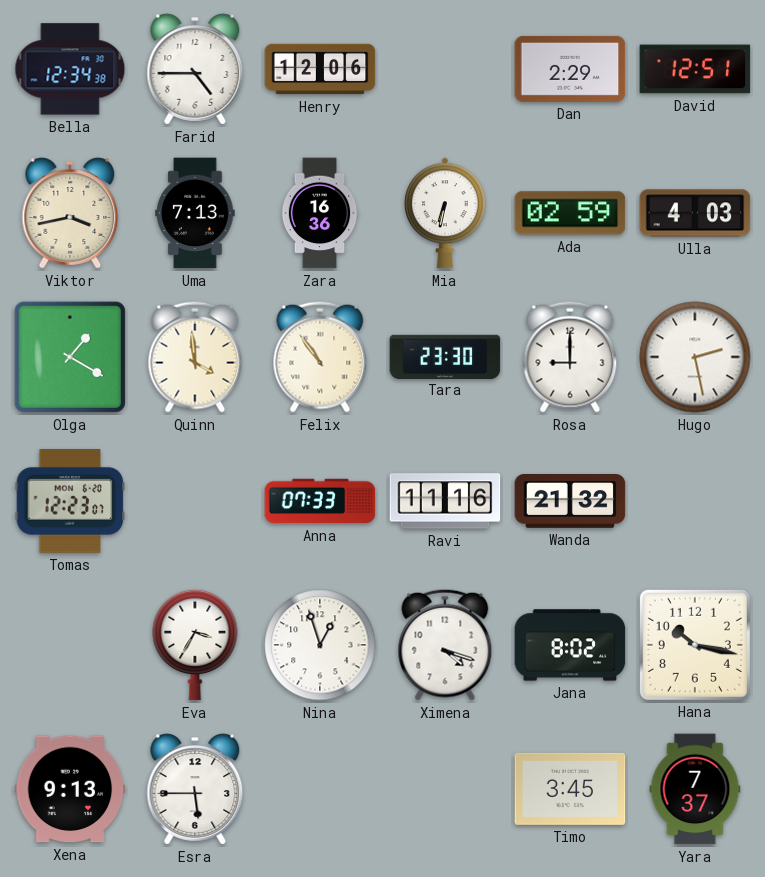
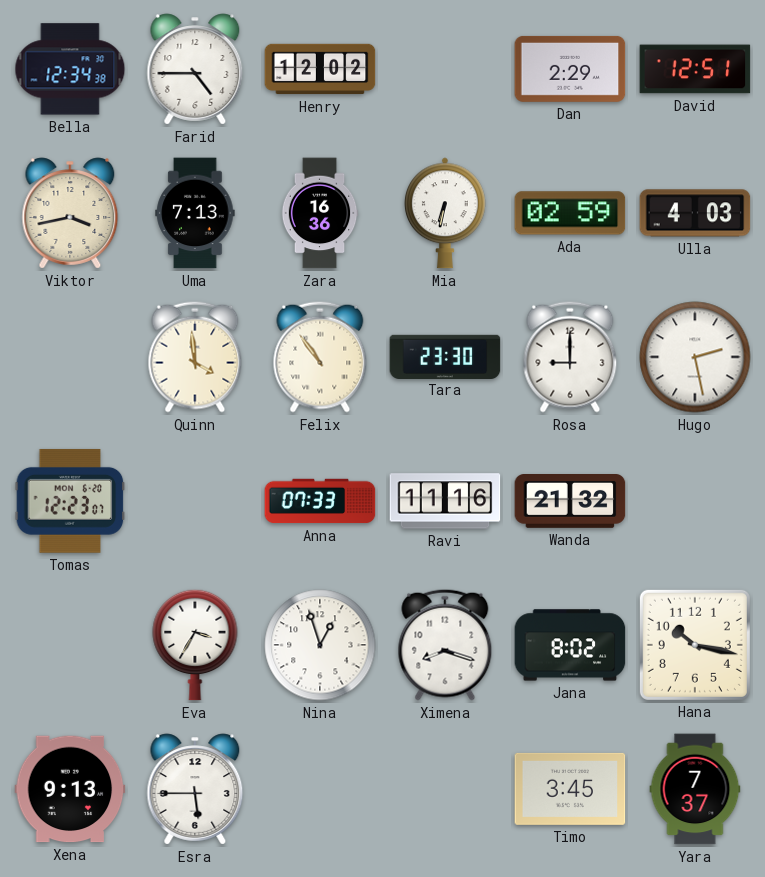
Henry: 12:06 -> 12:02
Olga: 1:20 -> none
Ximena: 4:18 -> 8:18
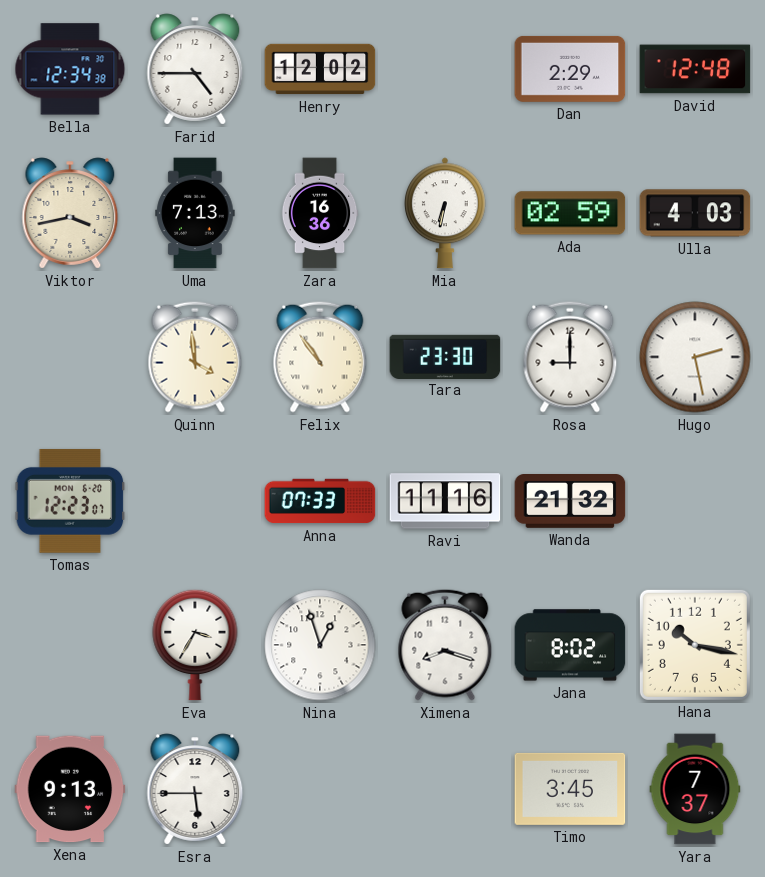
David: 12:51 -> 12:48
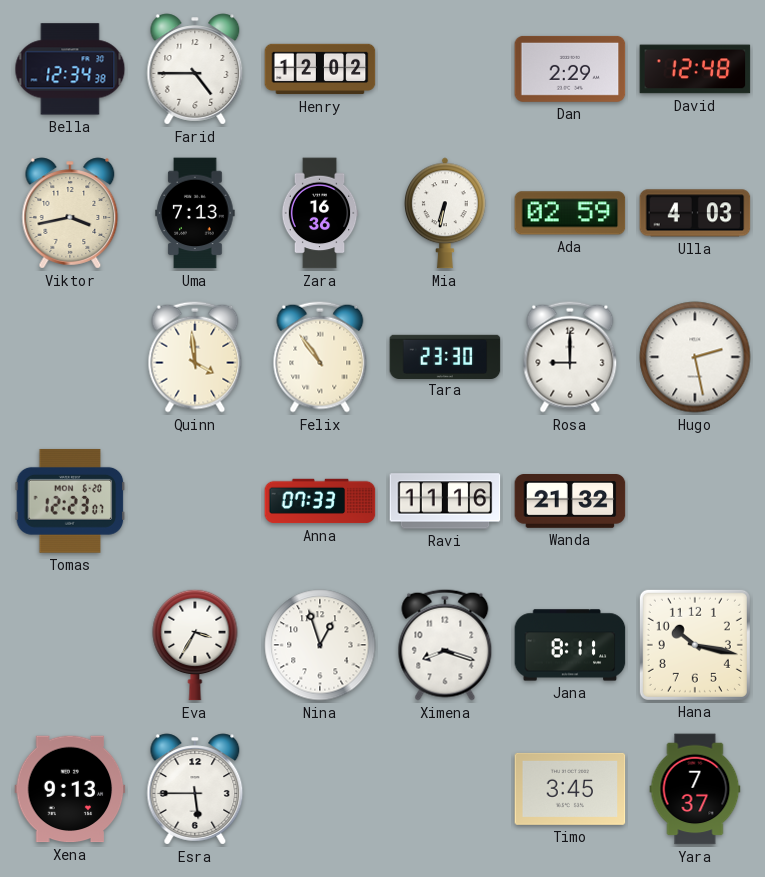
Jana: 8:02 -> 8:11
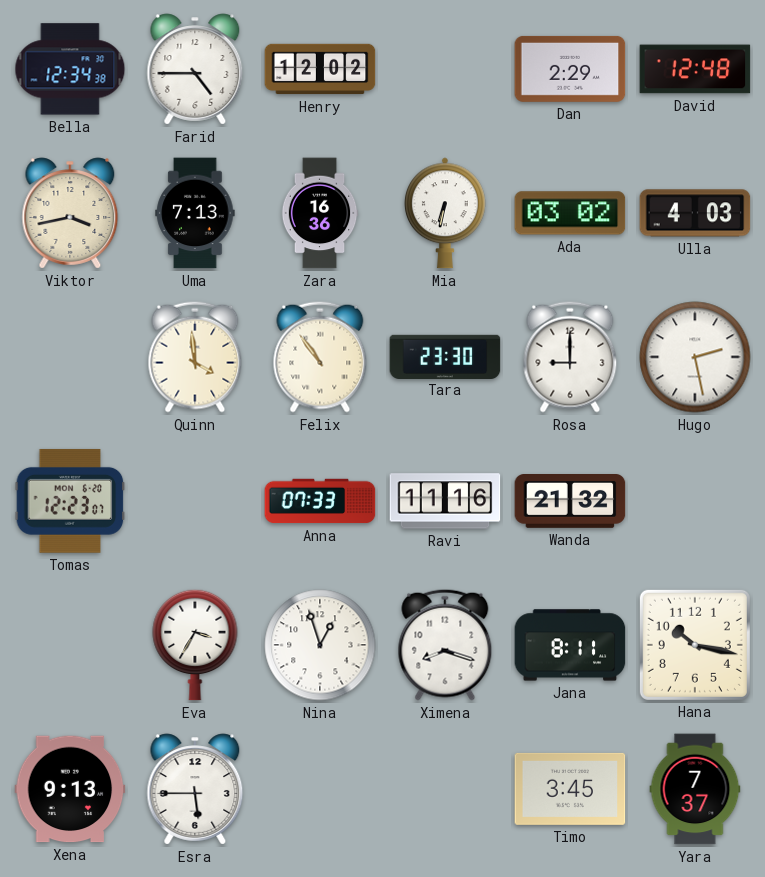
Ada: 02:59 -> 03:02
